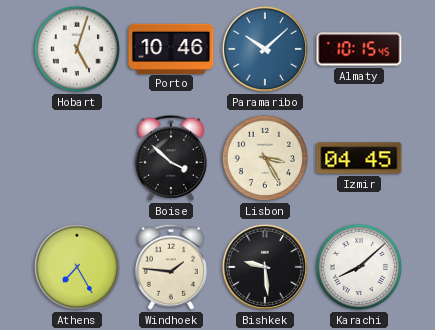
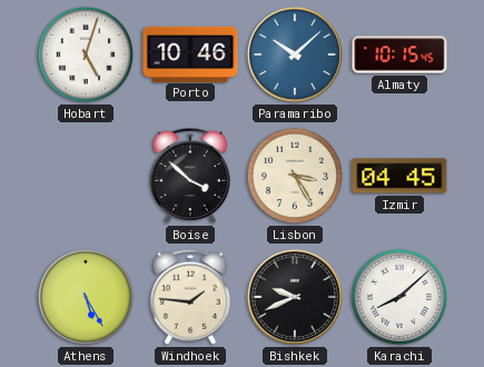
Athens: 7:25 -> 5:25
Bishkek: 9:29 -> 9:41
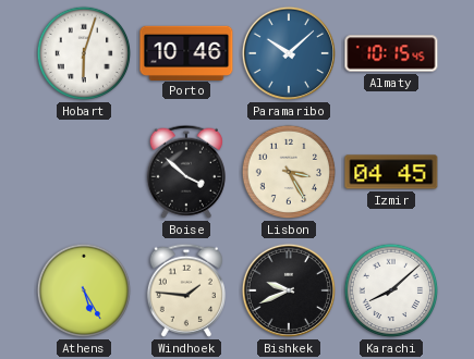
Hobart: 5:03 -> 6:03
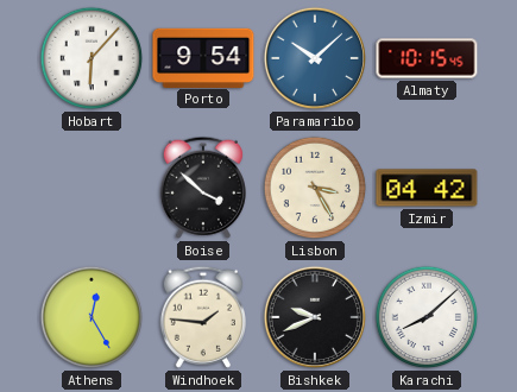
Hobart: 6:03 -> 6:07
Porto: 10:46 -> 9:54
Izmir: 04:45 -> 04:42
Athens: 5:25 -> 12:25
